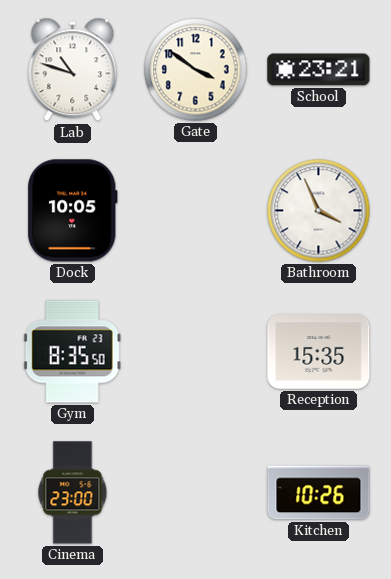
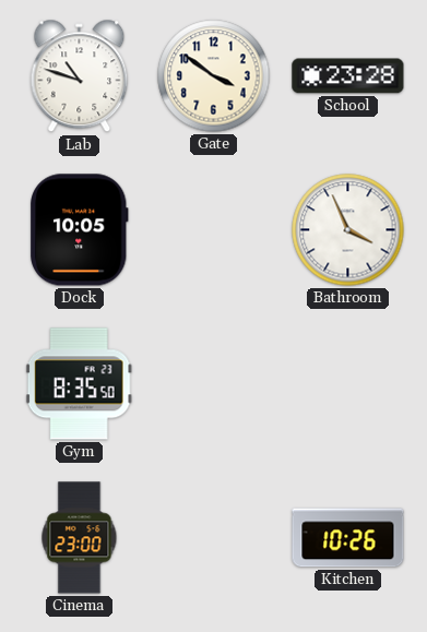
School: 23:21 -> 23:28
Reception: 15:35 -> none
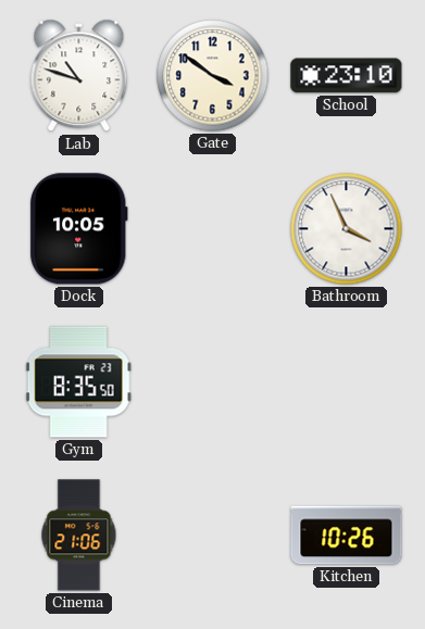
School: 23:28 -> 23:10
Cinema: 23:00 -> 21:06
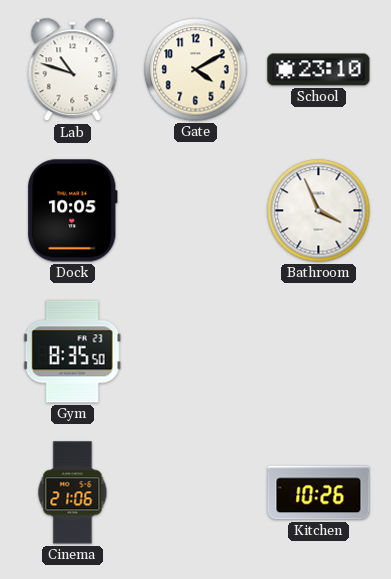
Gate: 3:51 -> 4:10
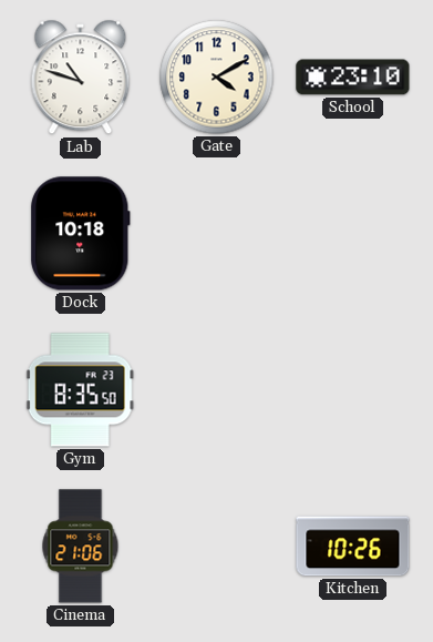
Dock: 10:05 -> 10:18
Bathroom: 3:56 -> none
